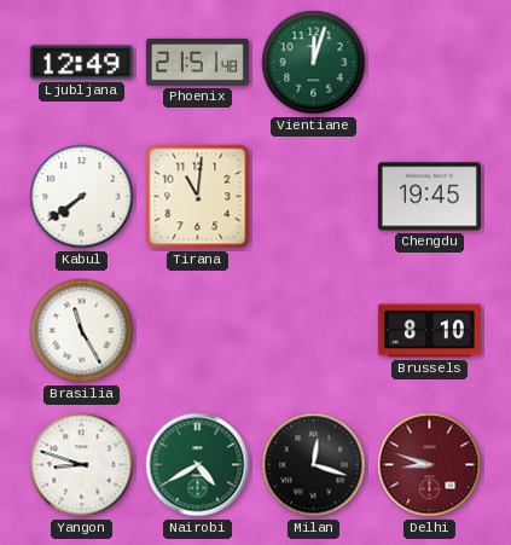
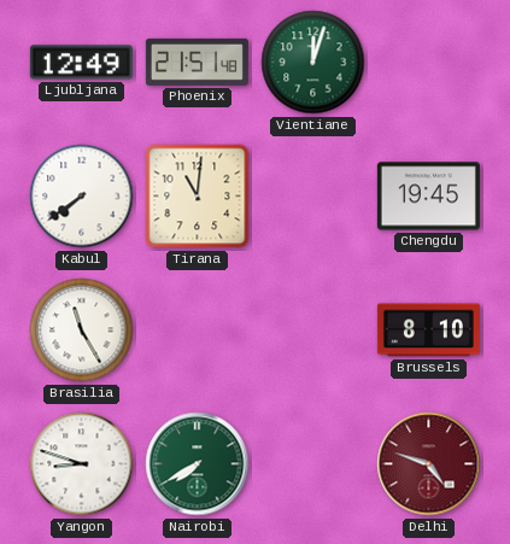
Nairobi: 4:40 -> 7:40
Milan: 12:18 -> none
Delhi: 8:48 -> 4:48
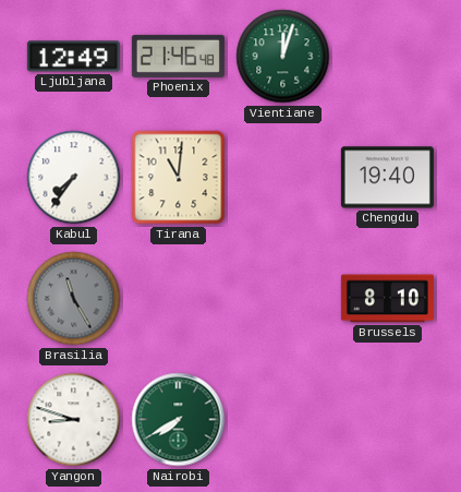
Phoenix: 21:51 -> 21:46
Kabul: 7:39 -> 7:36
Chengdu: 19:45 -> 19:40
Brasilia dial: white -> grey
Delhi: 4:48 -> none
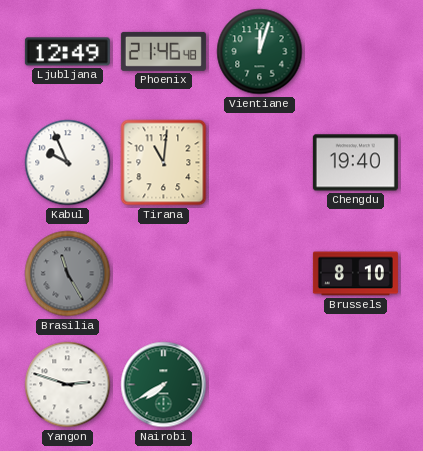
Kabul: 7:36 -> 9:56
Yangon: 8:48 -> 2:48
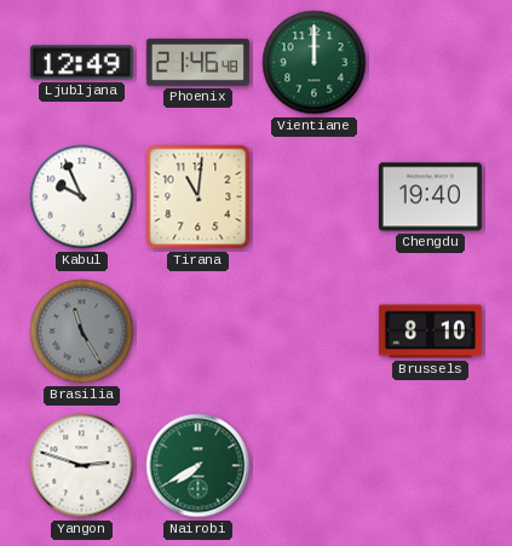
Vientiane: 12:03 -> 12:00
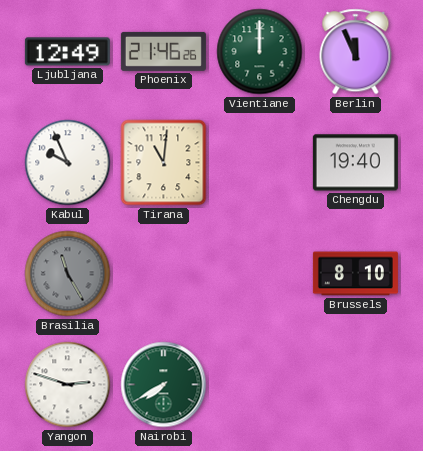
Phoenix: 21:46:48 -> 21:46:26
Berlin: none -> 11:56
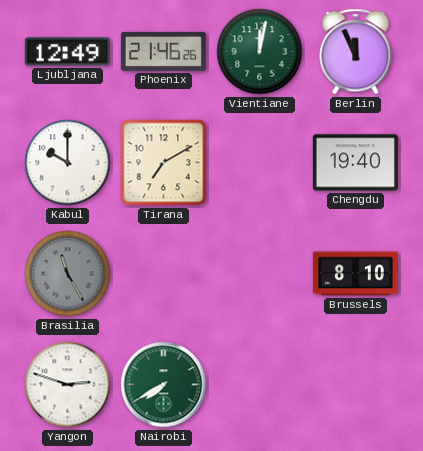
Vientiane: 12:00 -> 12:02
Kabul: 9:56 -> 10:00
Tirana: 11:01 -> 7:10
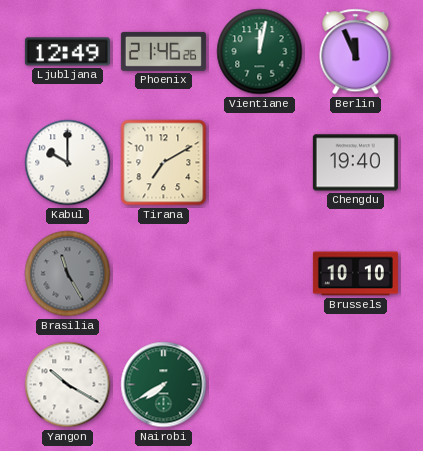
Brussels: 8:10 -> 10:10
Yangon: 2:48 -> 10:20
